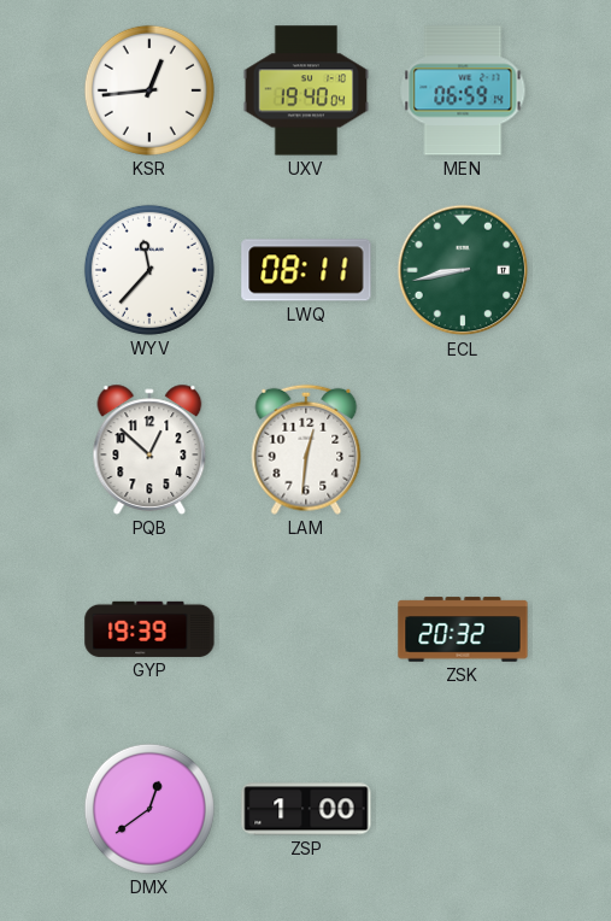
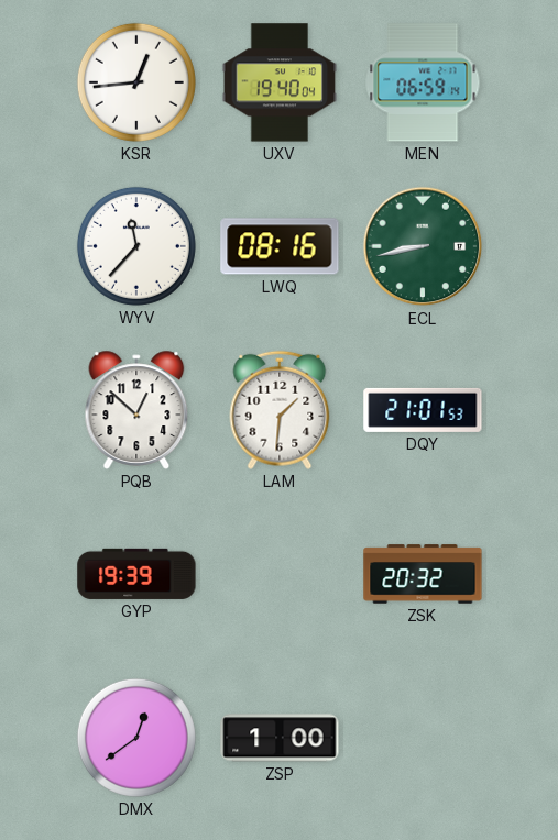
LWQ: 08:11 -> 08:16
LAM: 12:31 -> 1:31
DQY: none -> 21:01
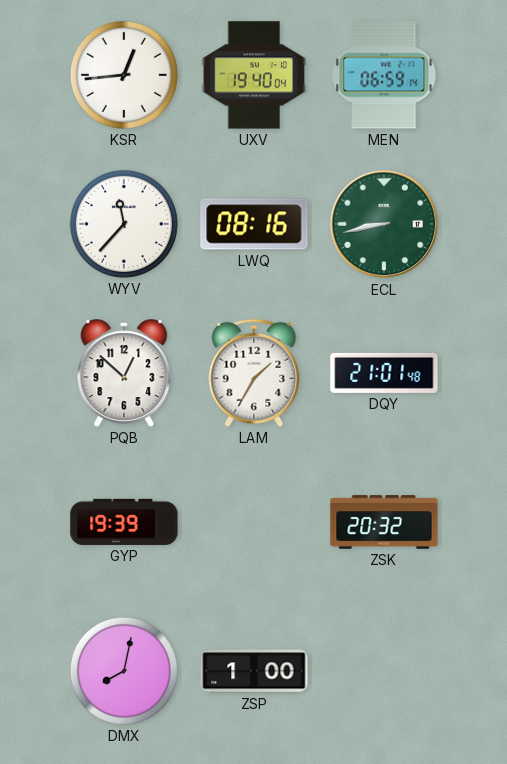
LAM: 1:31 -> 1:35
DQY: 21:01:53 -> 21:01:48
DMX: 12:39 -> 8:02
